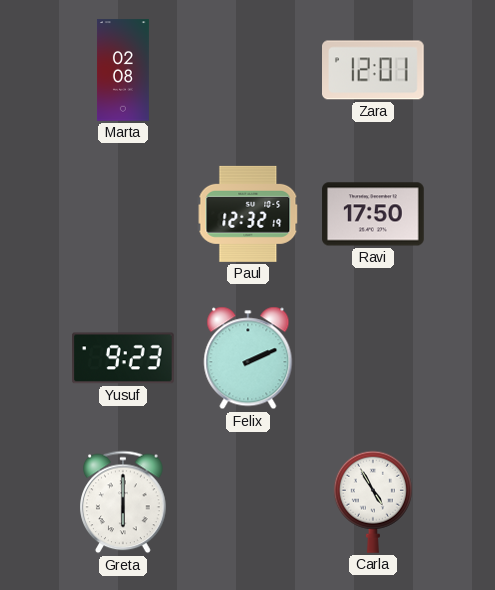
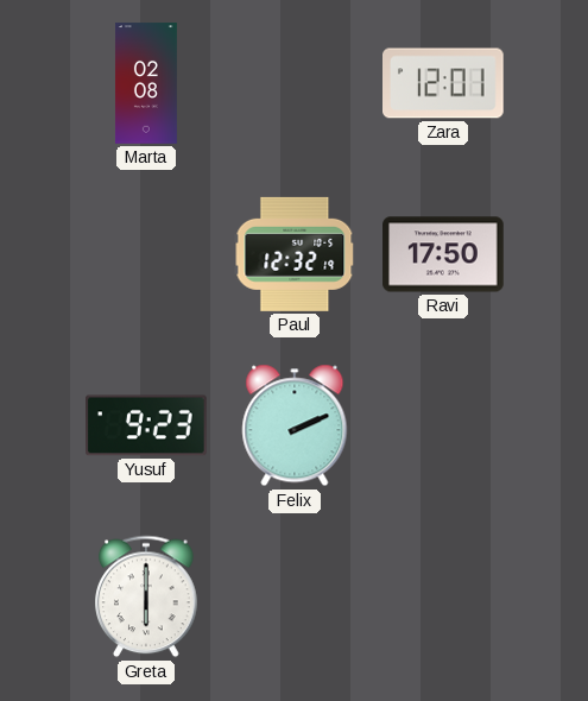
Carla: 4:55 -> none
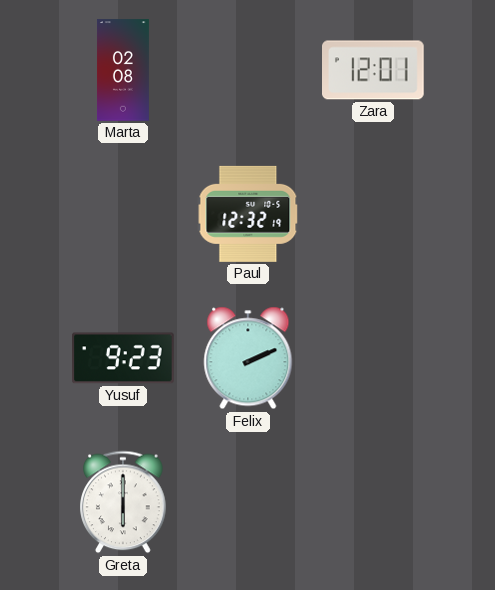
Ravi: 17:50 -> none
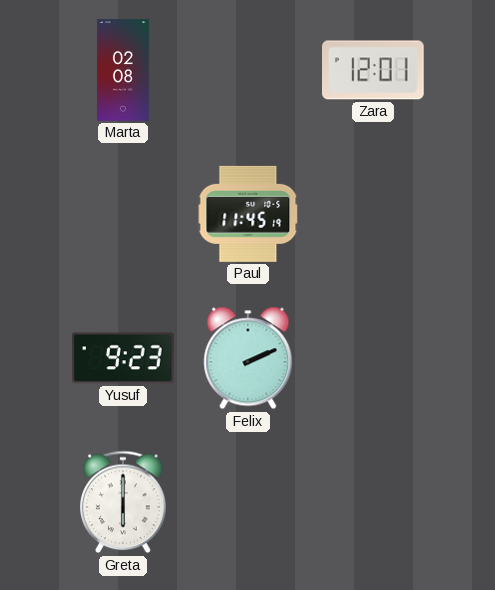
Paul: 12:32 -> 11:45
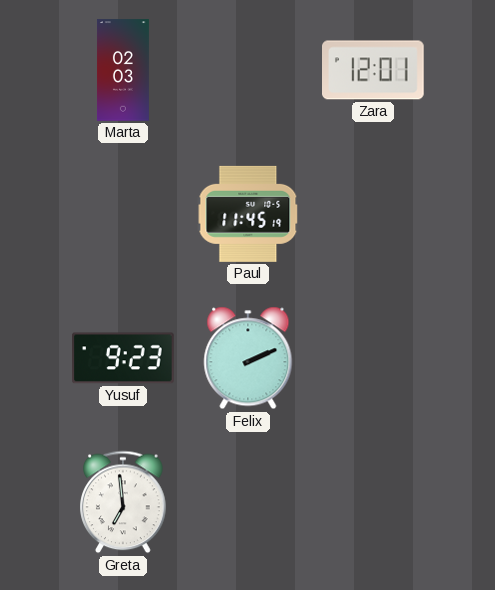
Marta: 02:08 -> 02:03
Greta: 6:00 -> 6:59
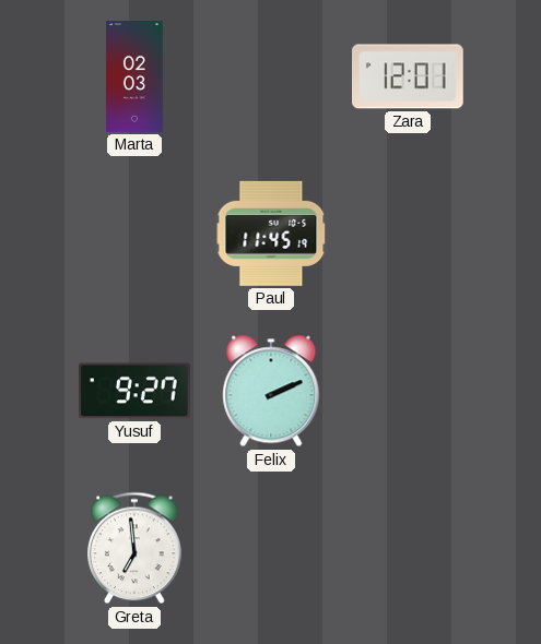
Yusuf: 9:23 -> 9:27
